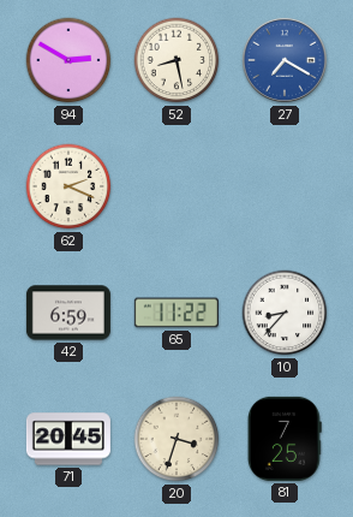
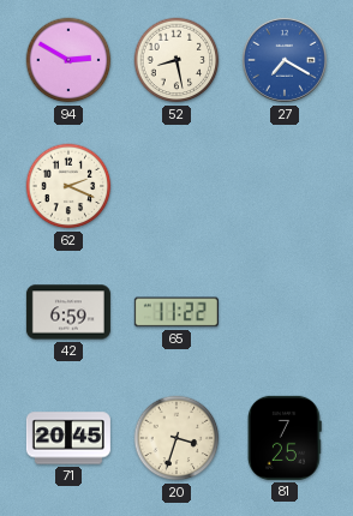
10: 8:37 -> none
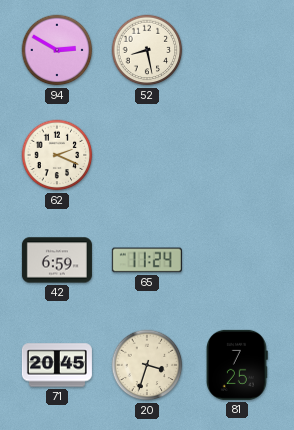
27: 7:20 -> none
65: 11:22 -> 11:24
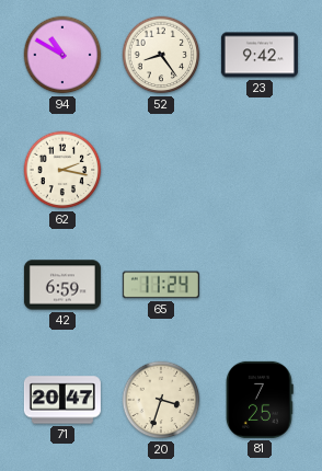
94: 2:50 -> 10:50
52: 8:28 -> 8:24
23: none -> 9:42
62: 2:19 -> 2:17
71: 20:45 -> 20:47
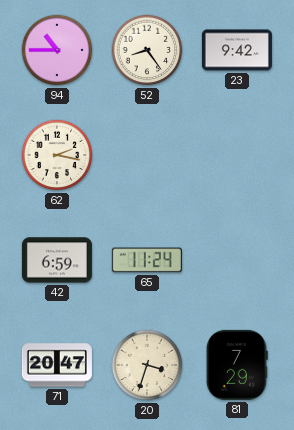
94: 10:50 -> 10:45
81: 7:25 -> 7:29
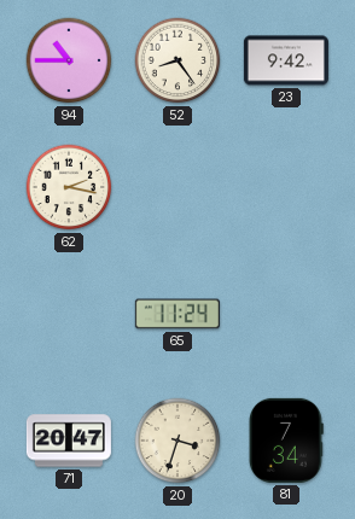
42: 6:59 -> none
81: 7:29 -> 7:34
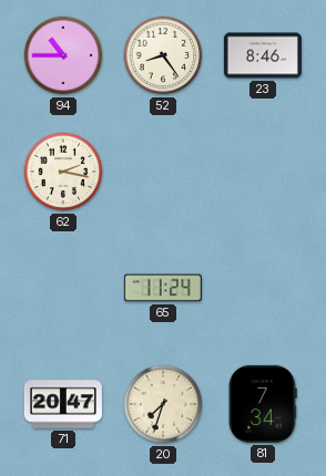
23: 9:42 -> 8:46
20: 3:33 -> 7:33
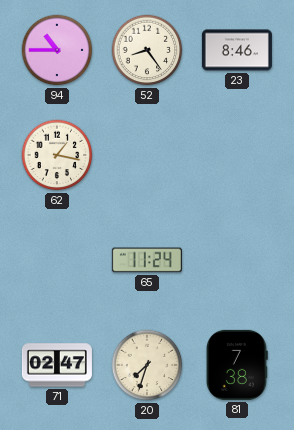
62: 2:17 -> 1:17
71: 20:47 -> 02:47
81: 7:34 -> 7:38
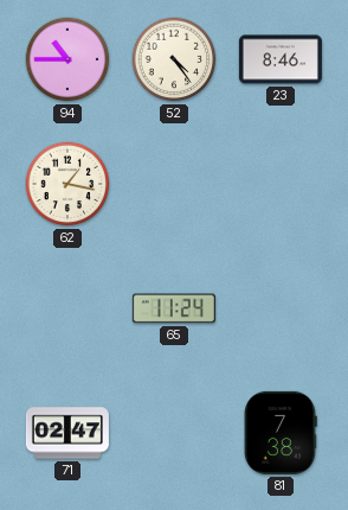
52: 8:24 -> 4:24
20: 7:33 -> none
